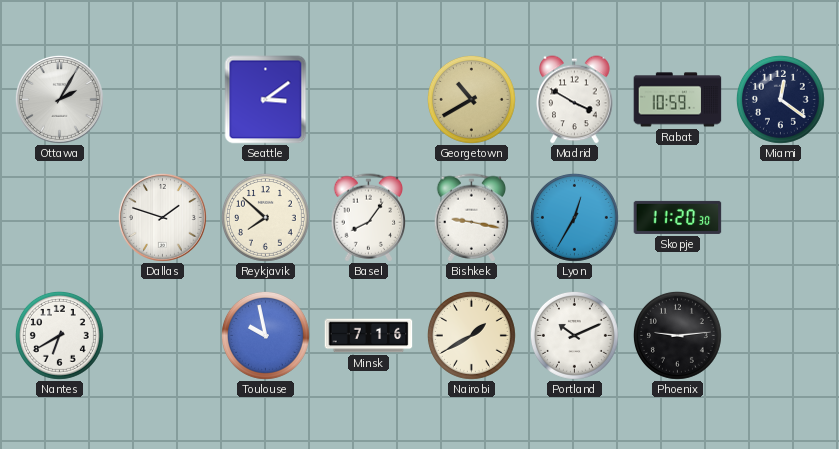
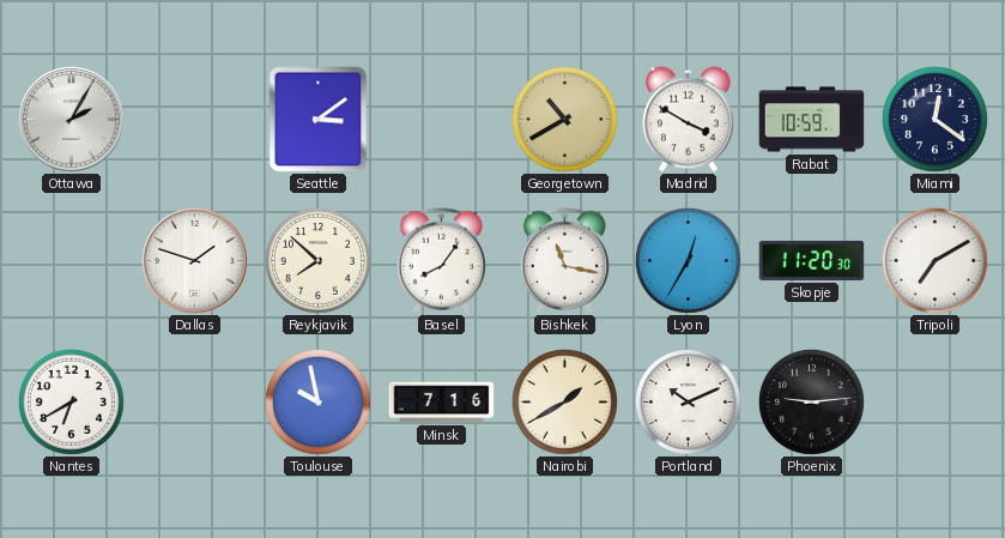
Bishkek: 9:17 -> 11:17
Tripoli: none -> 7:10
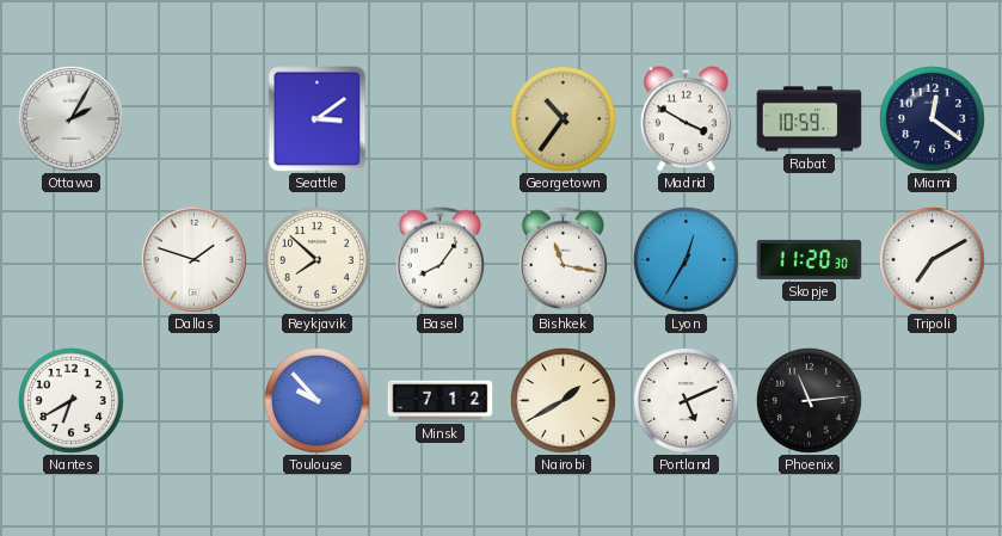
Georgetown: 10:40 -> 10:36
Toulouse: 9:58 -> 9:53
Minsk: 7:16 -> 7:12
Portland: 10:11 -> 5:11
Phoenix: 9:14 -> 11:14
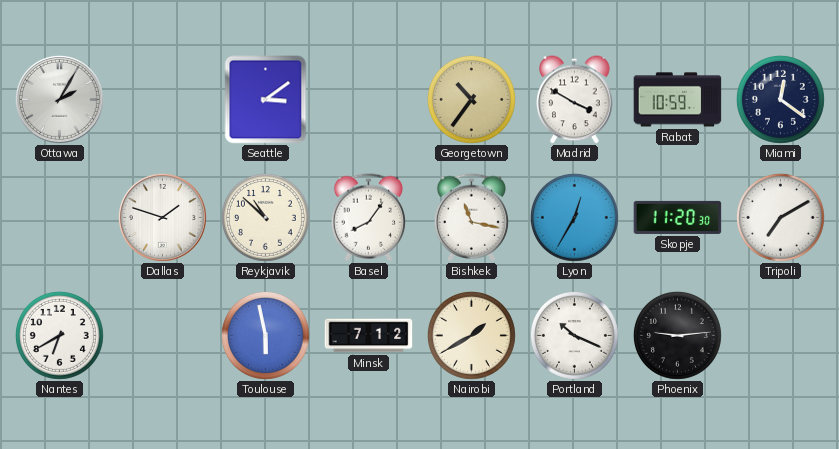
Reykjavik: 7:52 -> 10:52
Toulouse: 9:53 -> 5:58
Portland: 5:11 -> 10:19
Phoenix: 11:14 -> 9:14
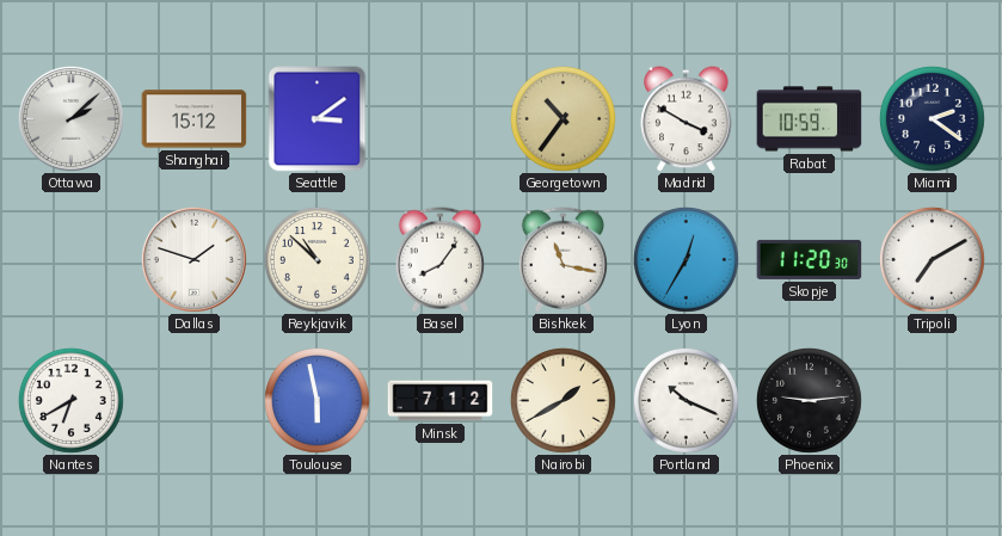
Ottawa: 2:05 -> 2:08
Shanghai: none -> 15:12
Miami: 12:21 -> 2:21
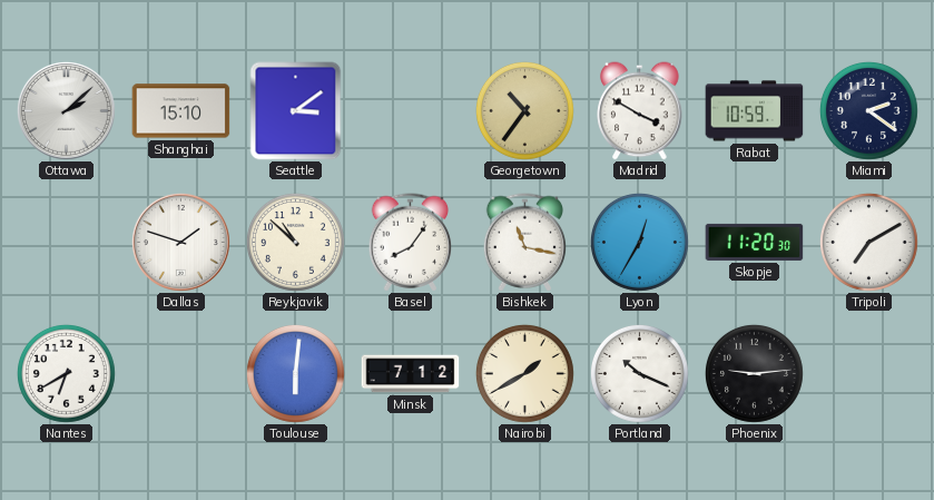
Shanghai: 15:12 -> 15:10
Toulouse: 5:58 -> 6:01
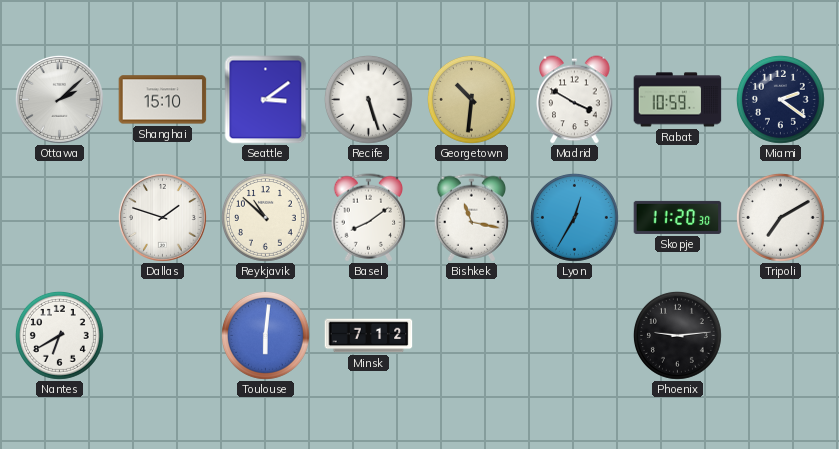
Recife: none -> 5:27
Georgetown: 10:36 -> 10:31
Basel: 8:06 -> 8:09
Nairobi: 1:40 -> none
Portland: 10:19 -> none
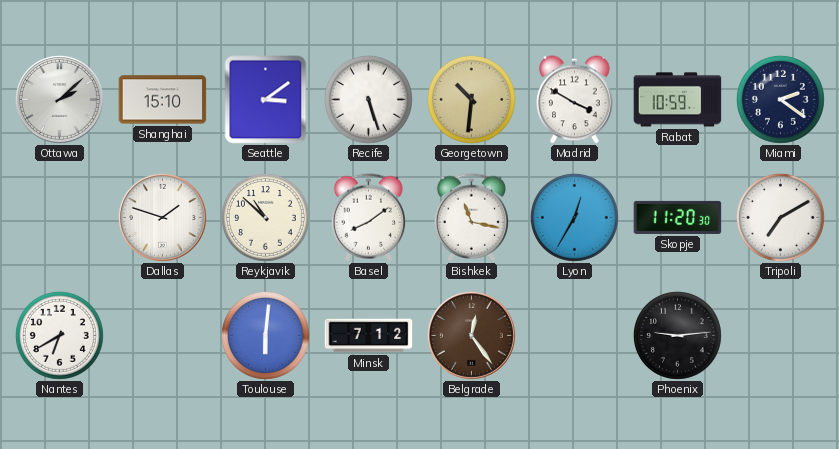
Belgrade: none -> 12:24
